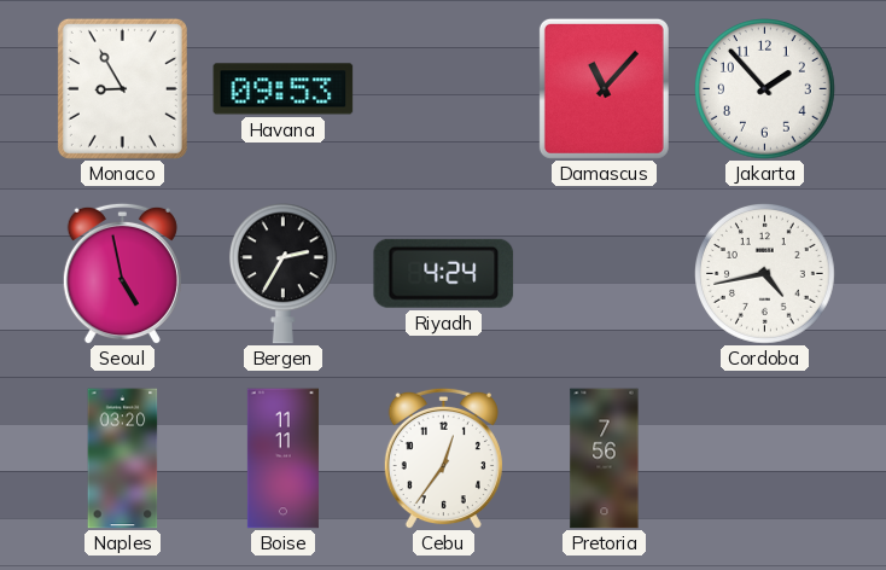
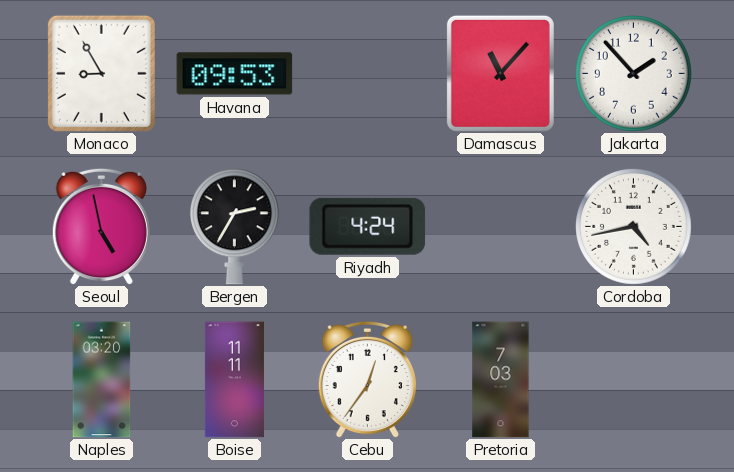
Pretoria: 7:56 -> 7:03
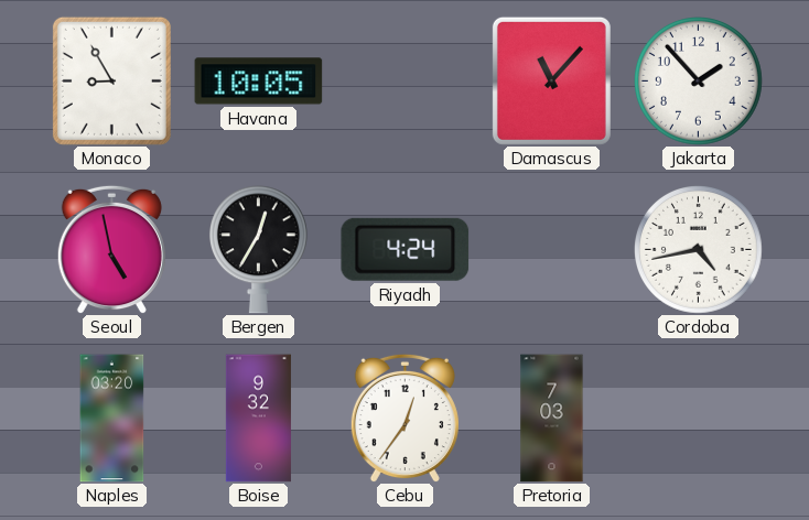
Havana: 09:53 -> 10:05
Bergen: 2:35 -> 12:35
Boise: 11:11 -> 9:32
